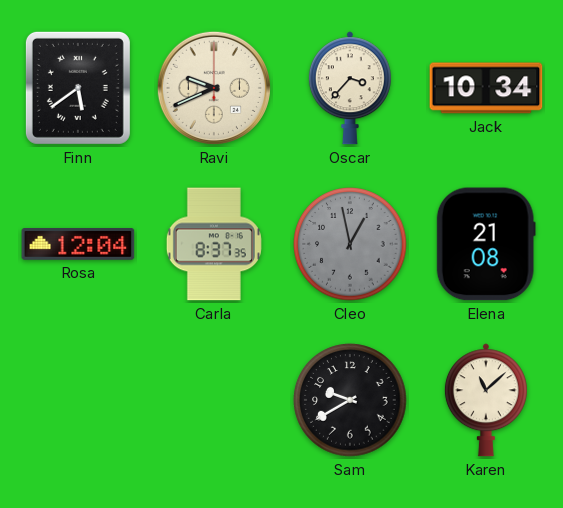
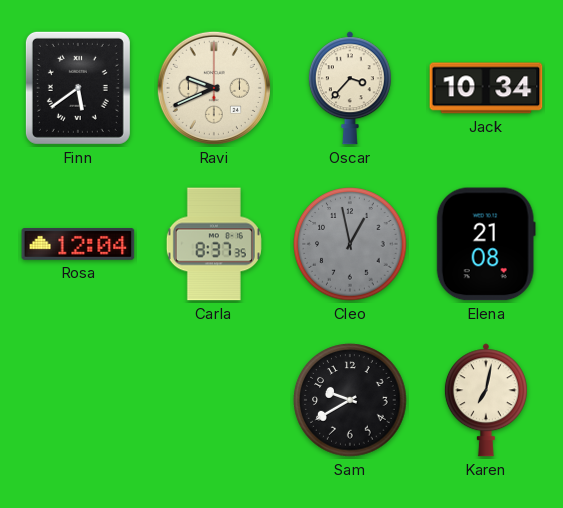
Karen: 11:08 -> 7:02
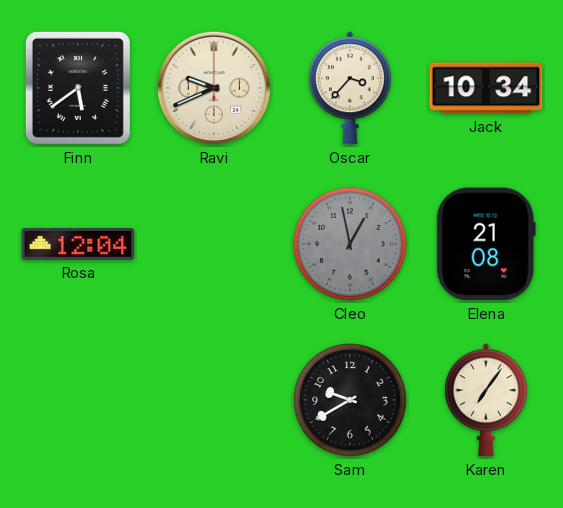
Carla: 8:37 -> none
Karen: 7:02 -> 7:06
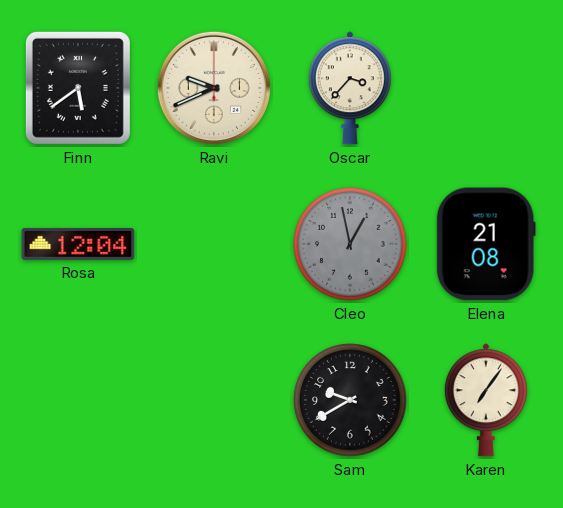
Jack: 10:34 -> none
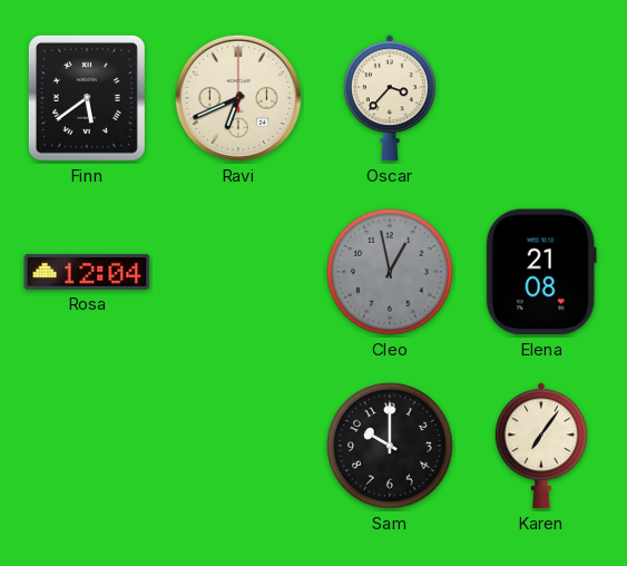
Ravi: 9:41 -> 6:41
Sam: 9:40 -> 10:00
